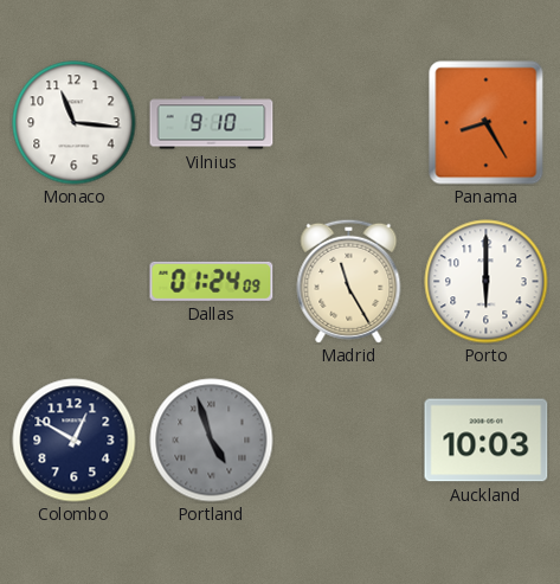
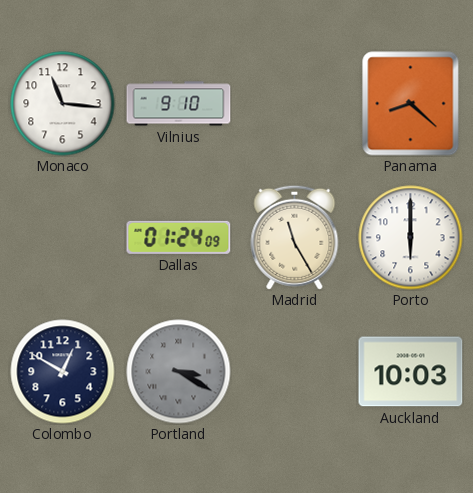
Panama: 8:25 -> 8:22
Portland: 4:57 -> 3:20
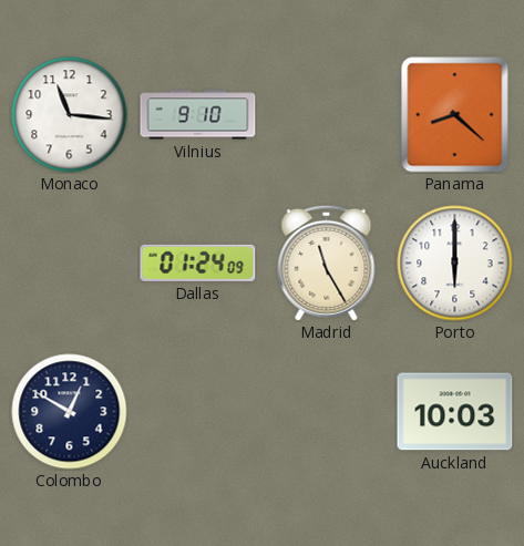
Portland: 3:20 -> none
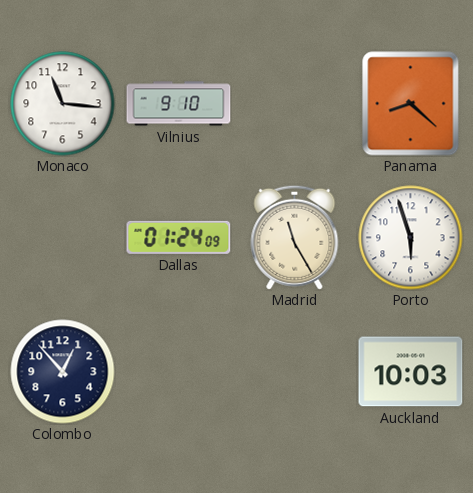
Porto: 6:00 -> 5:57
Colombo: 12:50 -> 12:53
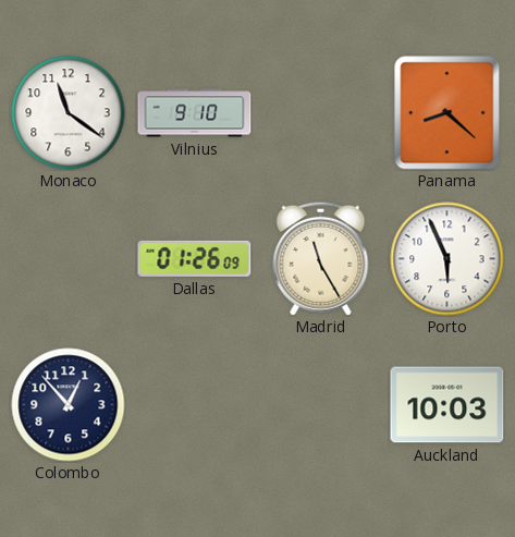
Monaco: 11:16 -> 11:21
Dallas: 01:24 -> 01:26
Porto: 5:57 -> 5:56
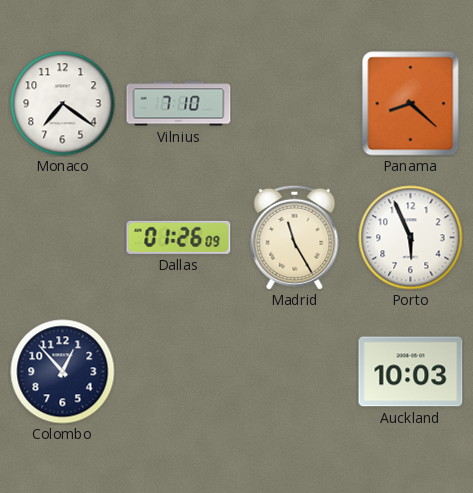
Monaco: 11:21 -> 7:21
Vilnius: 9:10 -> 7:10
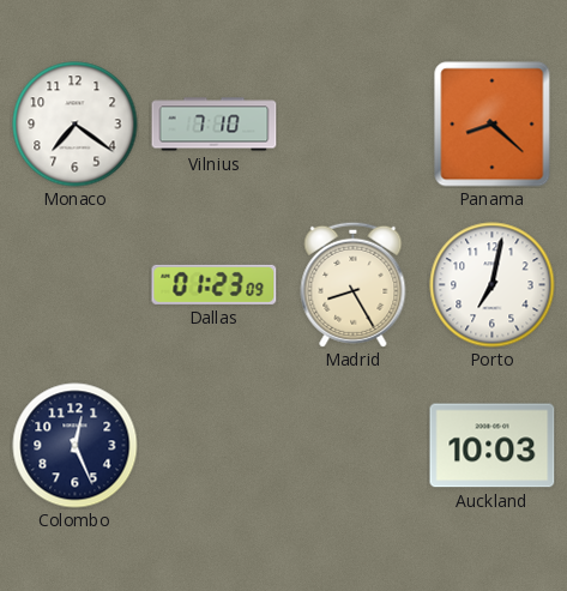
Dallas: 01:26 -> 01:23
Madrid: 11:25 -> 8:25
Porto: 5:56 -> 7:02
Colombo: 12:53 -> 12:26
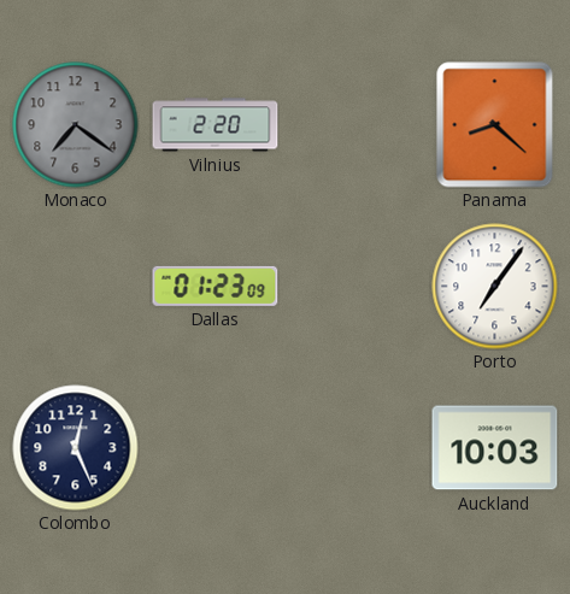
Monaco dial: white -> grey
Vilnius: 7:10 -> 2:20
Madrid: 8:25 -> none
Porto: 7:02 -> 7:06
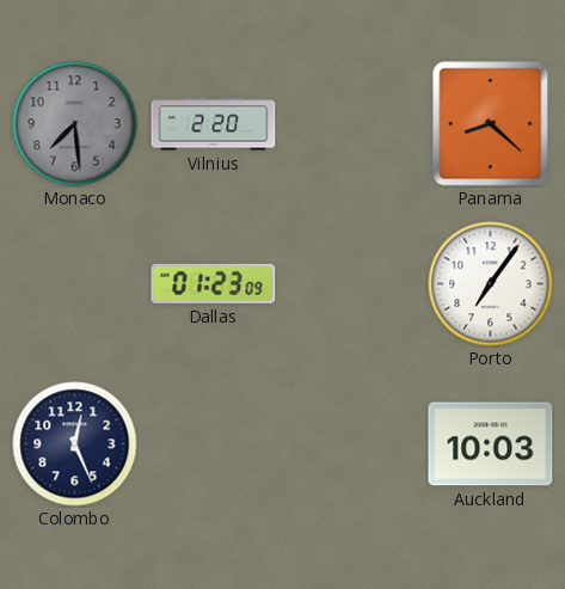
Monaco: 7:21 -> 7:29
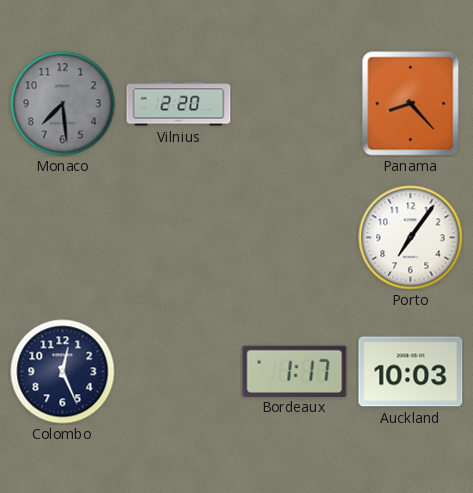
Panama: 8:22 -> 8:23
Dallas: 01:23 -> none
Bordeaux: none -> 1:17
